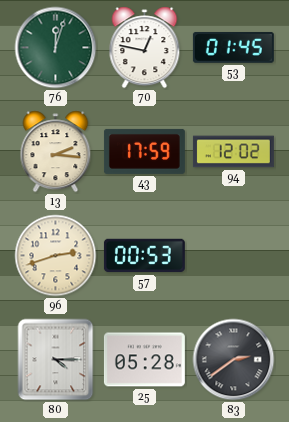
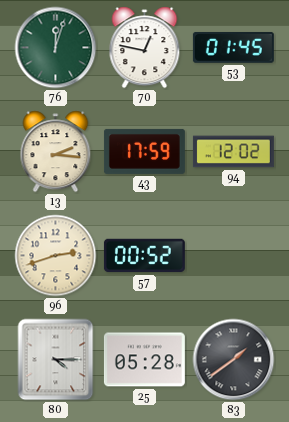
57: 00:53 -> 00:52
83: 2:39 -> 1:39
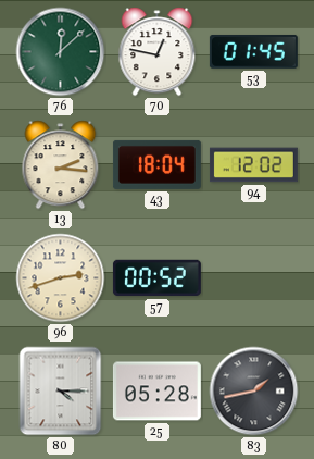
76: 12:03 -> 12:08
43: 17:59 -> 18:04
83: 1:39 -> 1:43
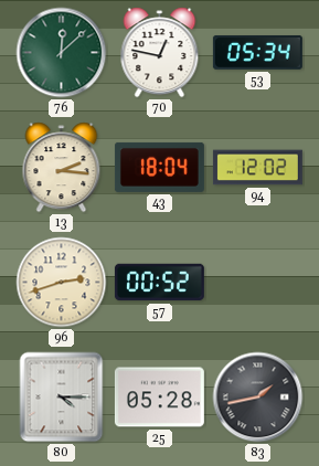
53: 01:45 -> 05:34
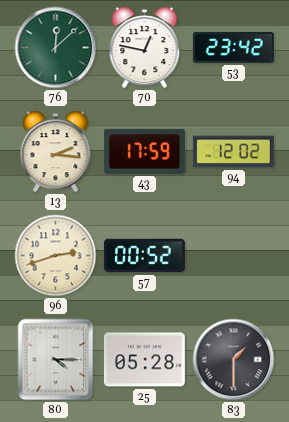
53: 05:34 -> 23:42
43: 18:04 -> 17:59
83: 1:43 -> 1:30
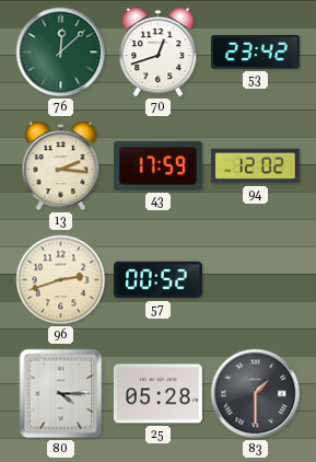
70: 12:47 -> 12:42
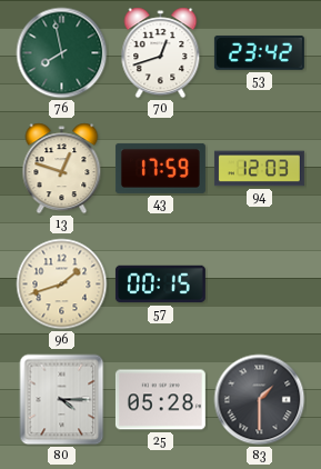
76: 12:08 -> 7:58
13: 2:16 -> 12:48
94: 12:02 -> 12:03
96: 2:42 -> 1:42
57: 00:52 -> 00:15
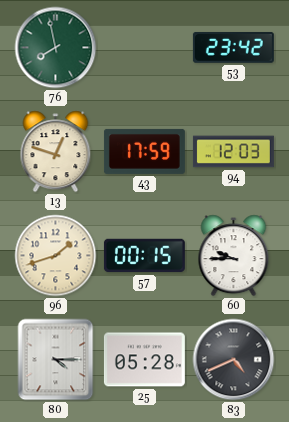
70: 12:42 -> none
60: none -> 9:45
83: 1:30 -> 4:41
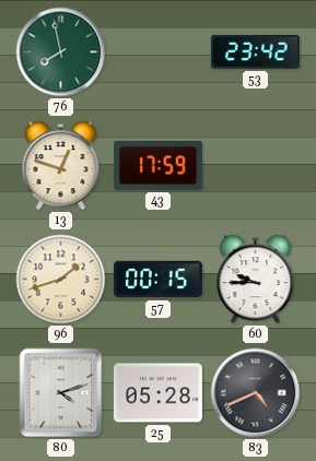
94: 12:03 -> none
80: 4:15 -> 4:12
